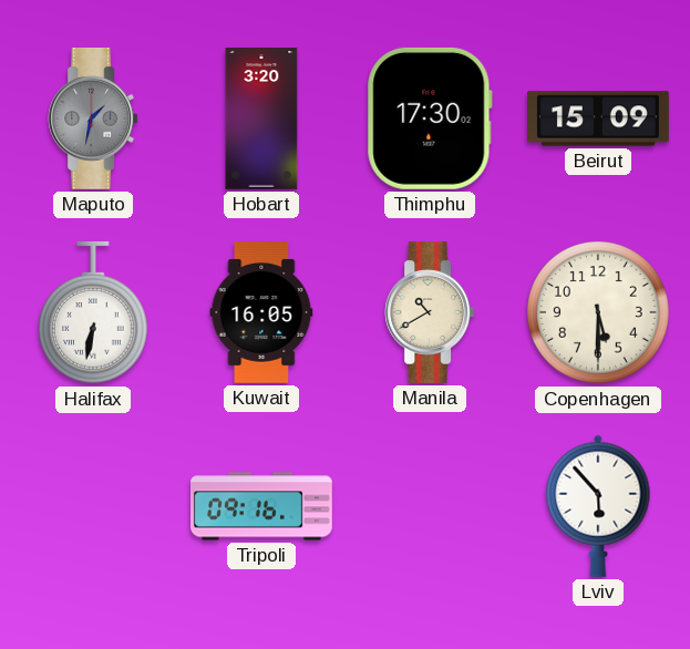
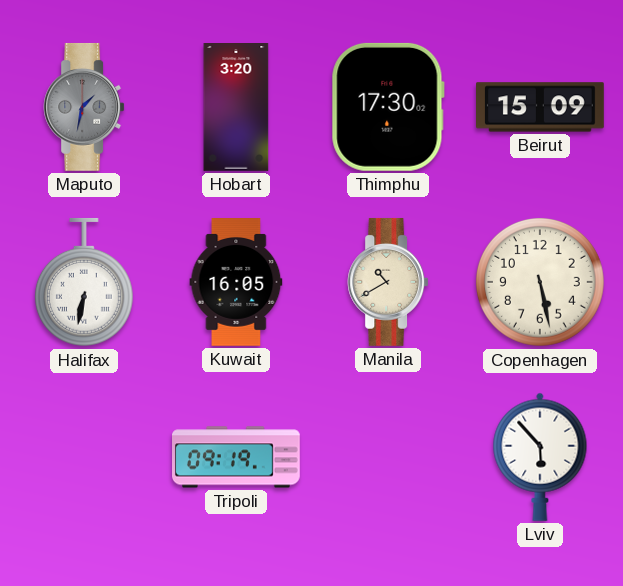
Copenhagen: 5:30 -> 5:28
Tripoli: 09:16 -> 09:19
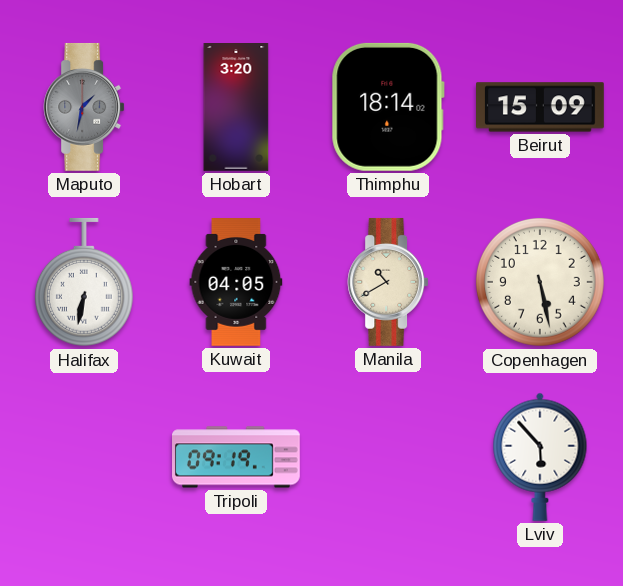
Thimphu: 17:30 -> 18:14
Kuwait: 16:05 -> 04:05
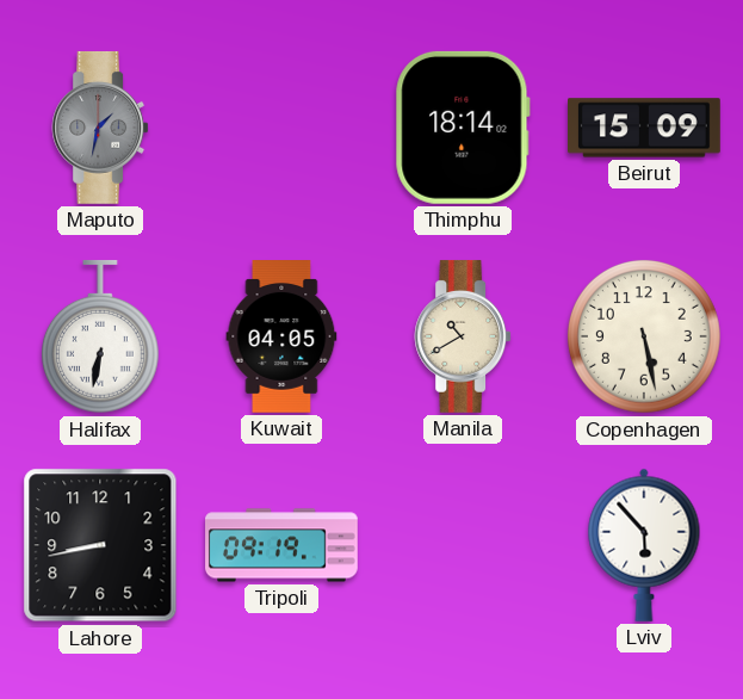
Hobart: 3:20 -> none
Lahore: none -> 8:43
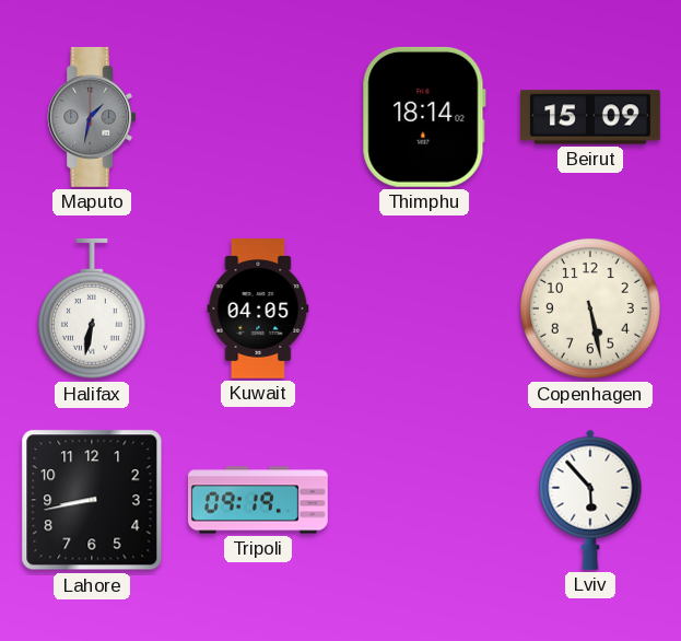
Manila: 10:40 -> none
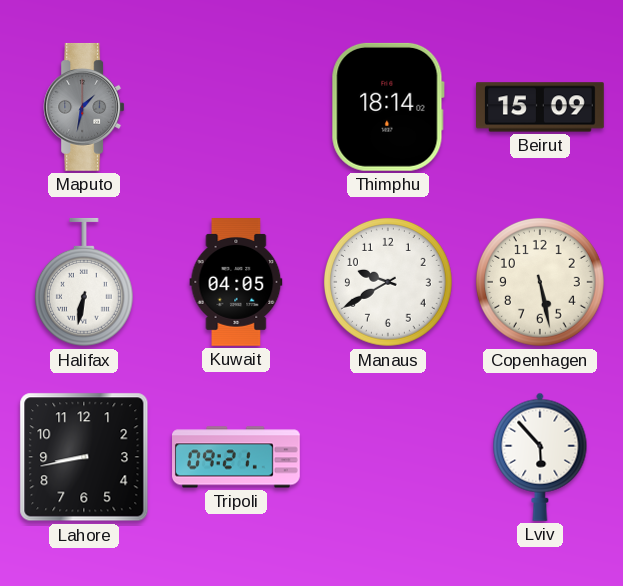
Manaus: none -> 9:40
Tripoli: 09:19 -> 09:21
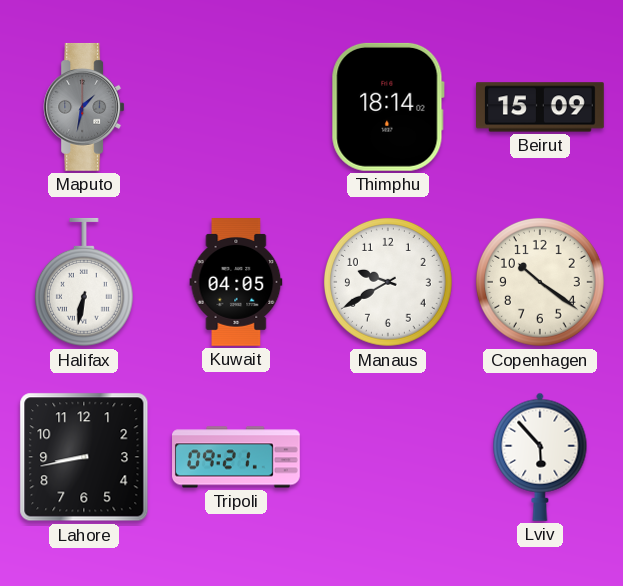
Copenhagen: 5:28 -> 10:21
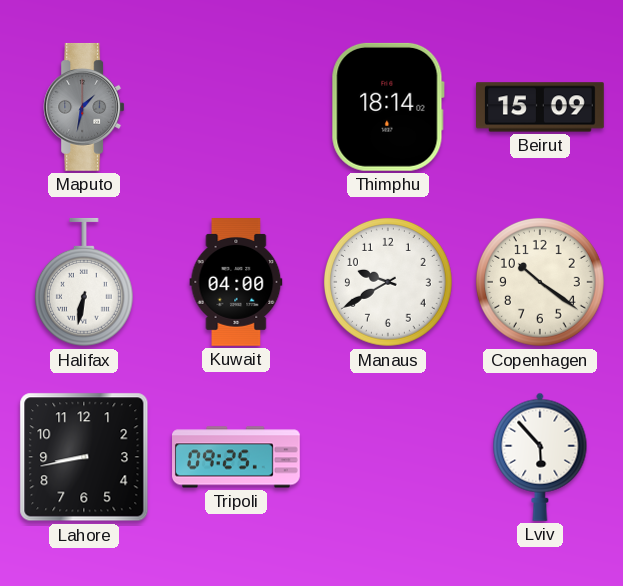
Kuwait: 04:05 -> 04:00
Tripoli: 09:21 -> 09:25
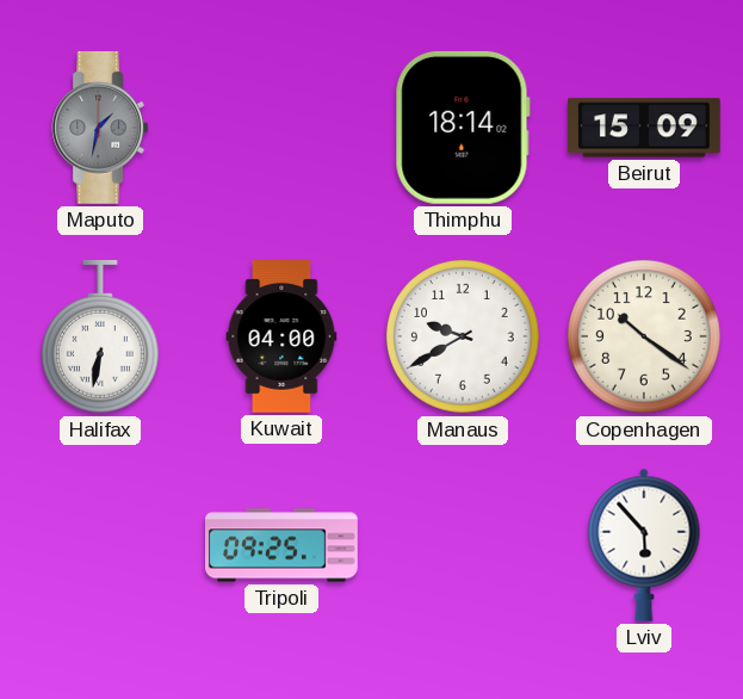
Lahore: 8:43 -> none
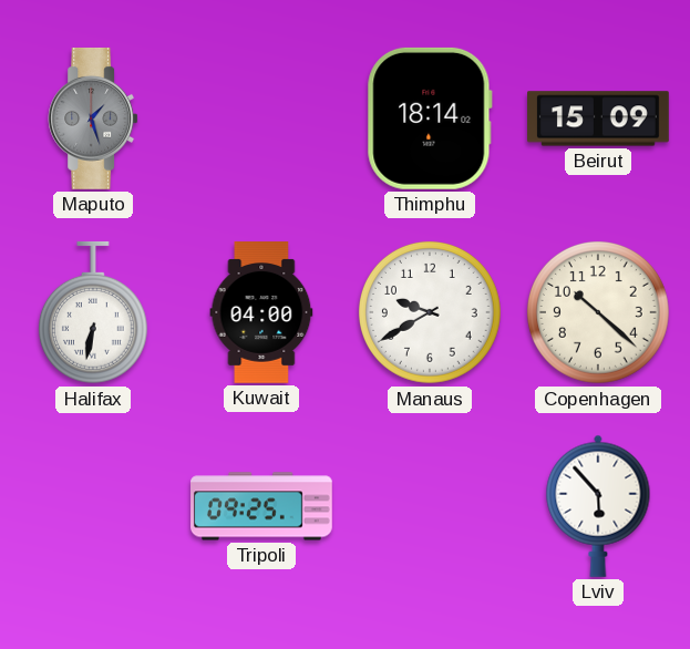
Maputo: 1:32 -> 1:27
Copenhagen: 10:21 -> 10:22
